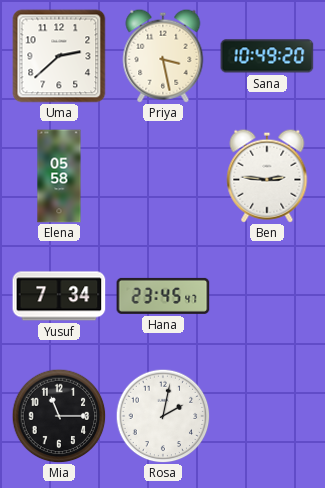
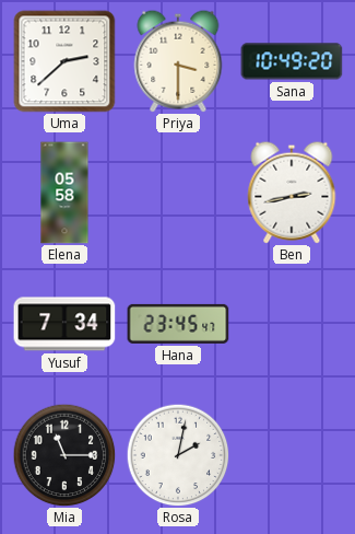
Priya: 3:28 -> 3:30
Ben: 2:46 -> 2:43
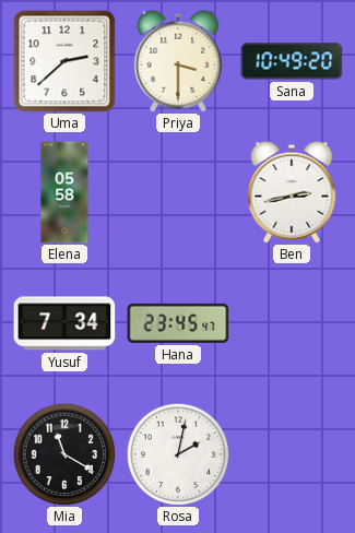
Mia: 11:15 -> 11:20
